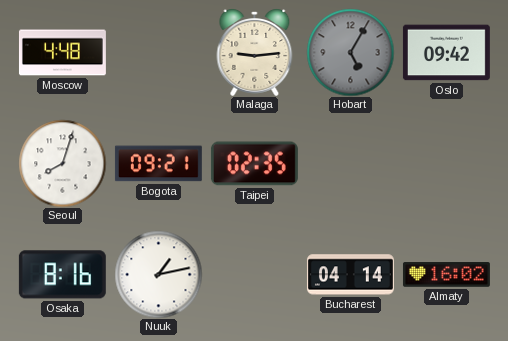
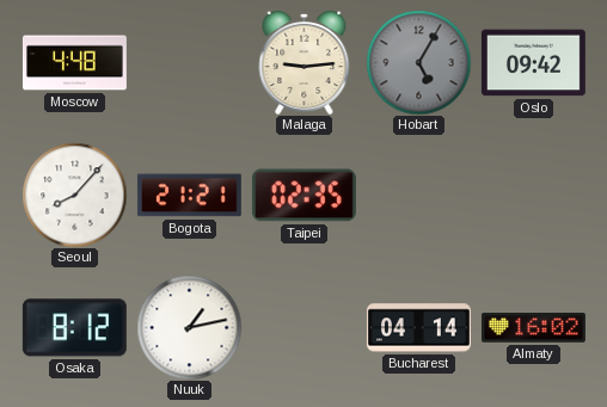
Seoul: 8:03 -> 8:07
Bogota: 09:21 -> 21:21
Osaka: 8:16 -> 8:12
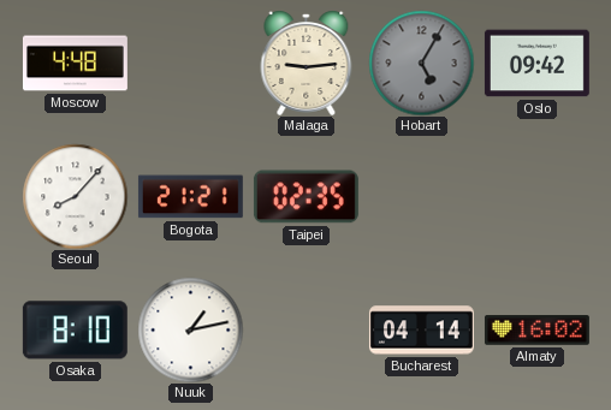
Osaka: 8:12 -> 8:10
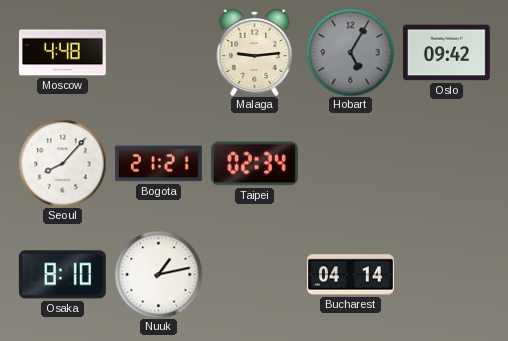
Taipei: 02:35 -> 02:34
Almaty: 16:02 -> none
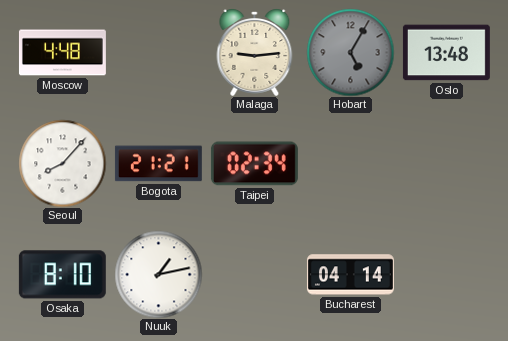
Oslo: 09:42 -> 13:48
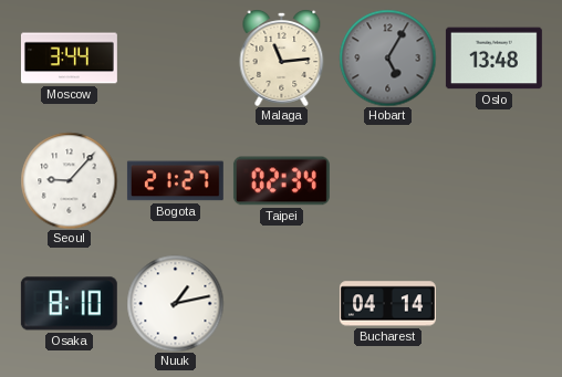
Moscow: 4:48 -> 3:44
Malaga: 9:14 -> 11:14
Seoul: 8:07 -> 9:07
Bogota: 21:21 -> 21:27
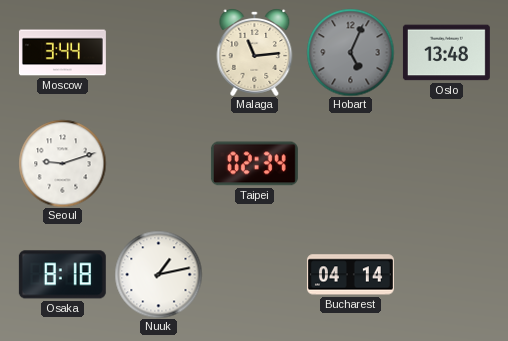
Hobart: 5:05 -> 5:04
Seoul: 9:07 -> 9:12
Bogota: 21:27 -> none
Osaka: 8:10 -> 8:18
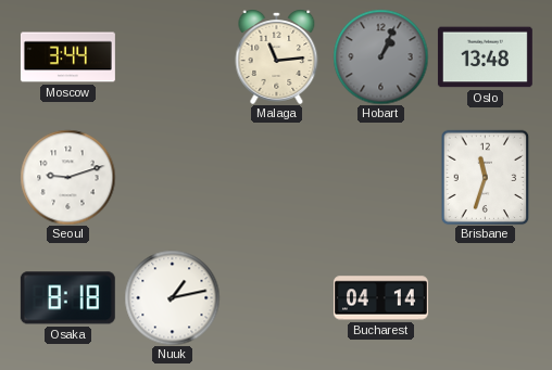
Hobart: 5:04 -> 1:04
Taipei: 02:34 -> none
Brisbane: none -> 11:33
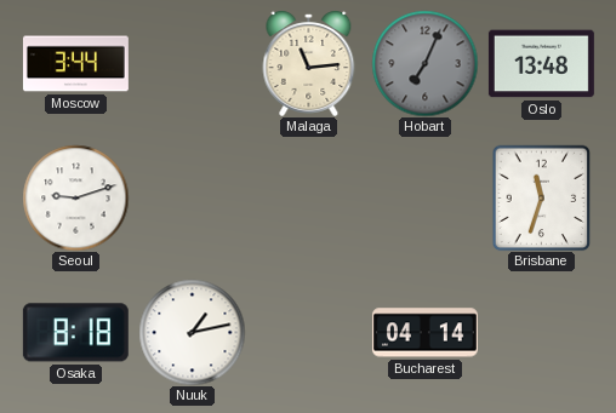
Hobart: 1:04 -> 7:04
